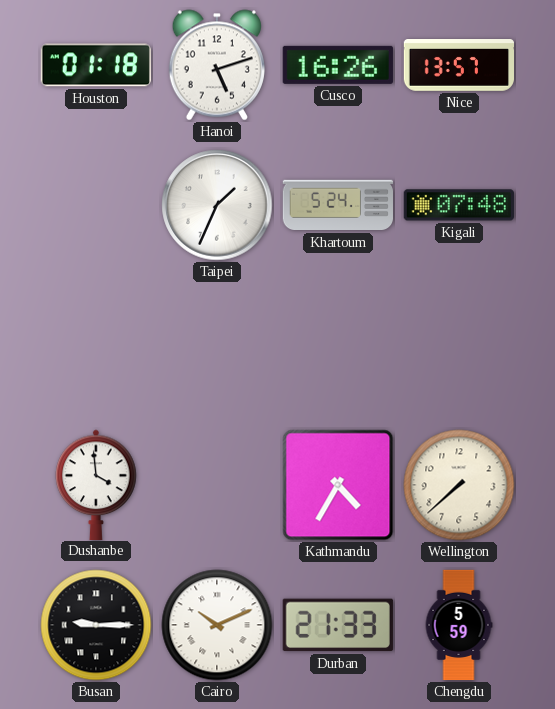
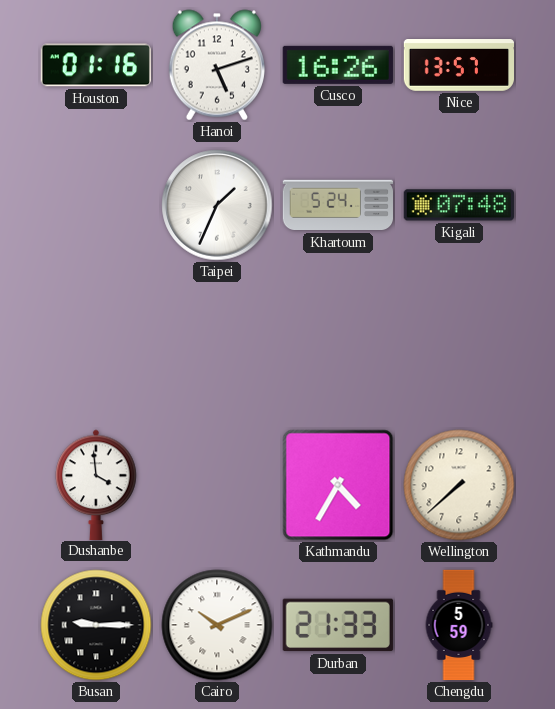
Houston: 01:18 -> 01:16
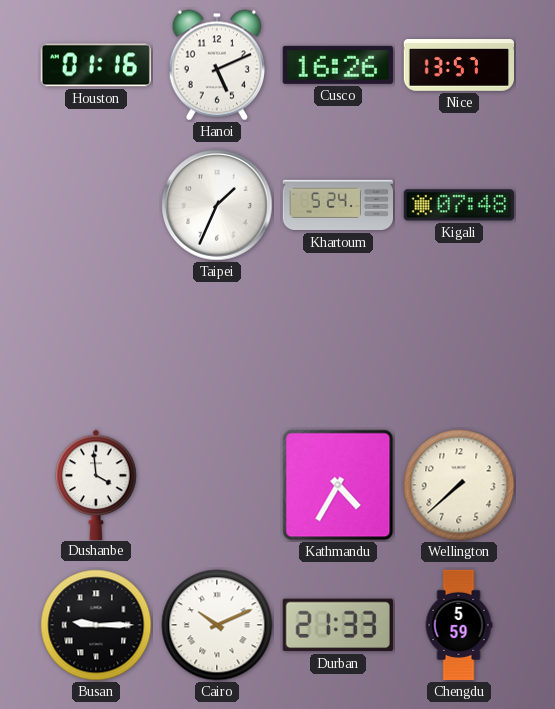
Hanoi: 5:12 -> 5:11
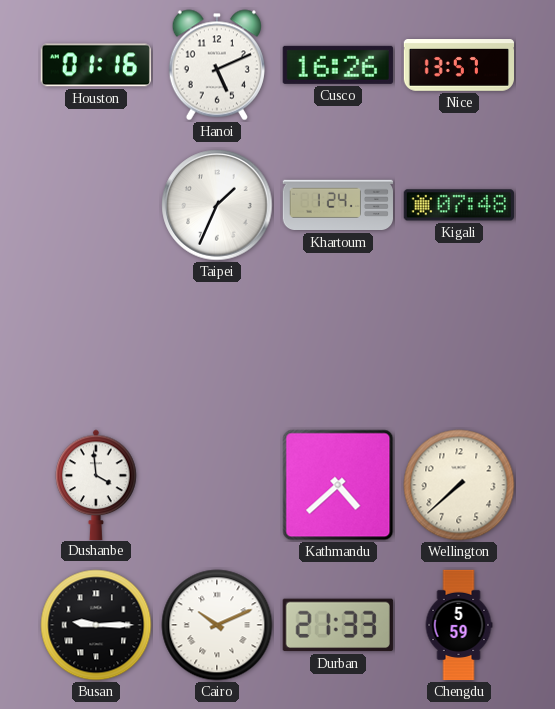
Khartoum: 5:24 -> 1:24
Kathmandu: 4:35 -> 4:38
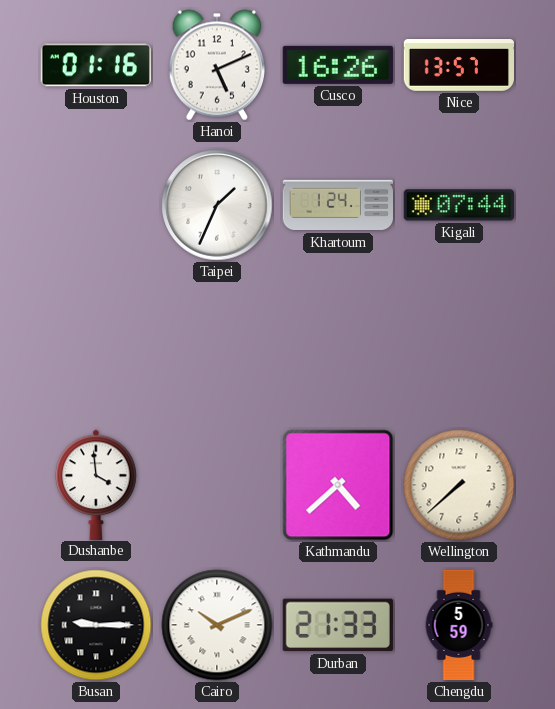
Kigali: 07:48 -> 07:44
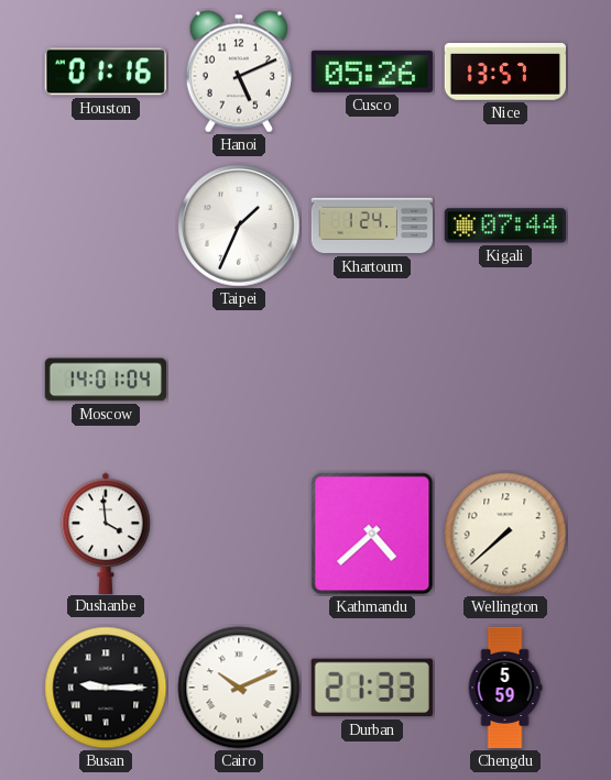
Cusco: 16:26 -> 05:26
Moscow: none -> 14:01
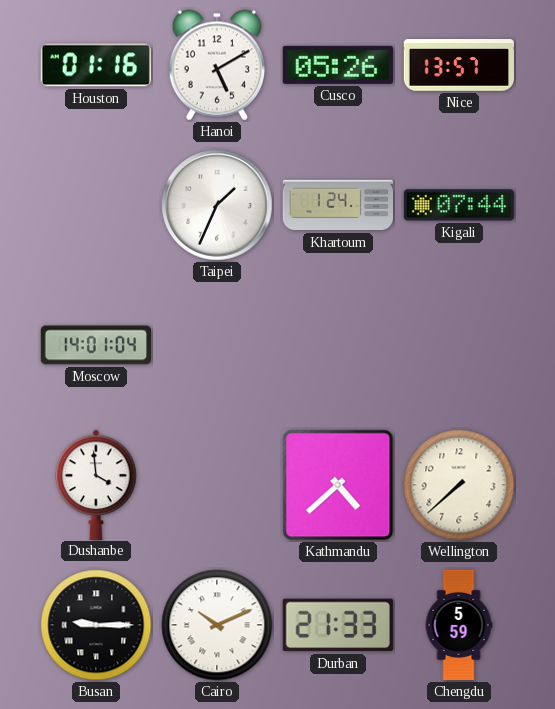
Hanoi: 5:11 -> 5:10
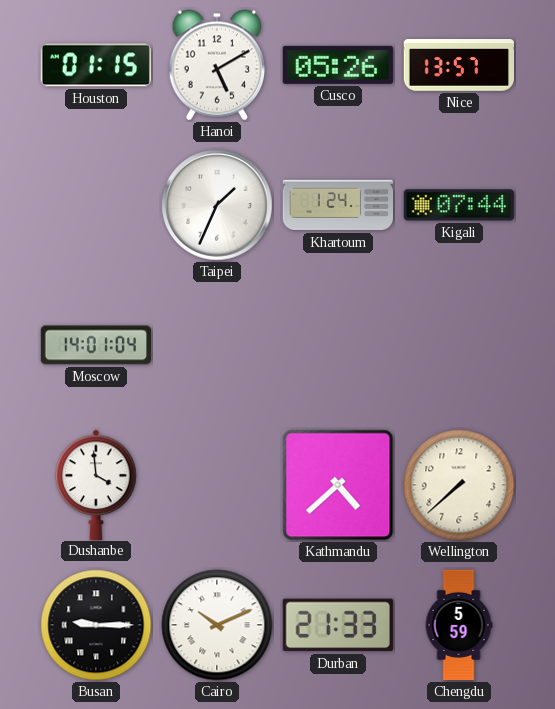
Houston: 01:16 -> 01:15
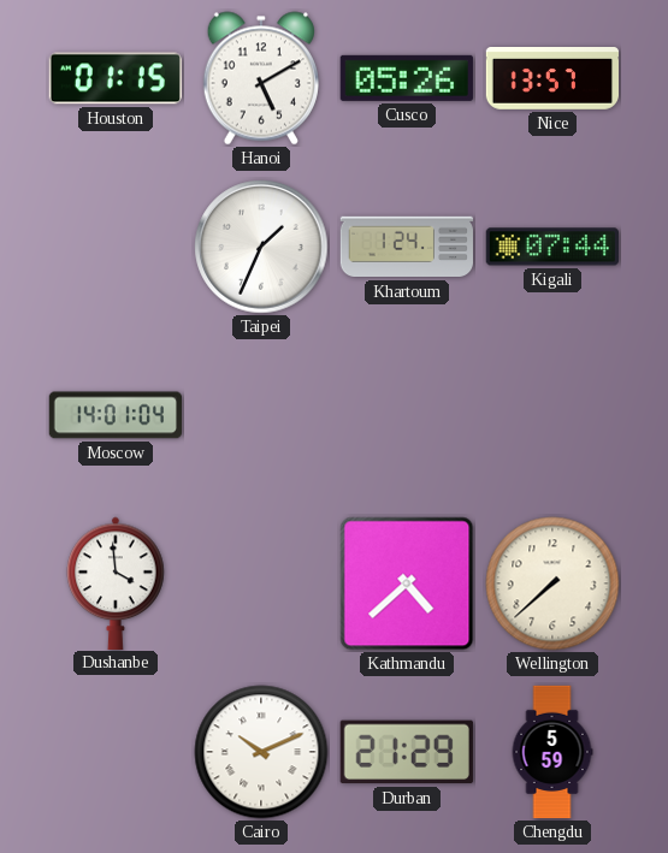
Busan: 9:15 -> none
Durban: 21:33 -> 21:29
